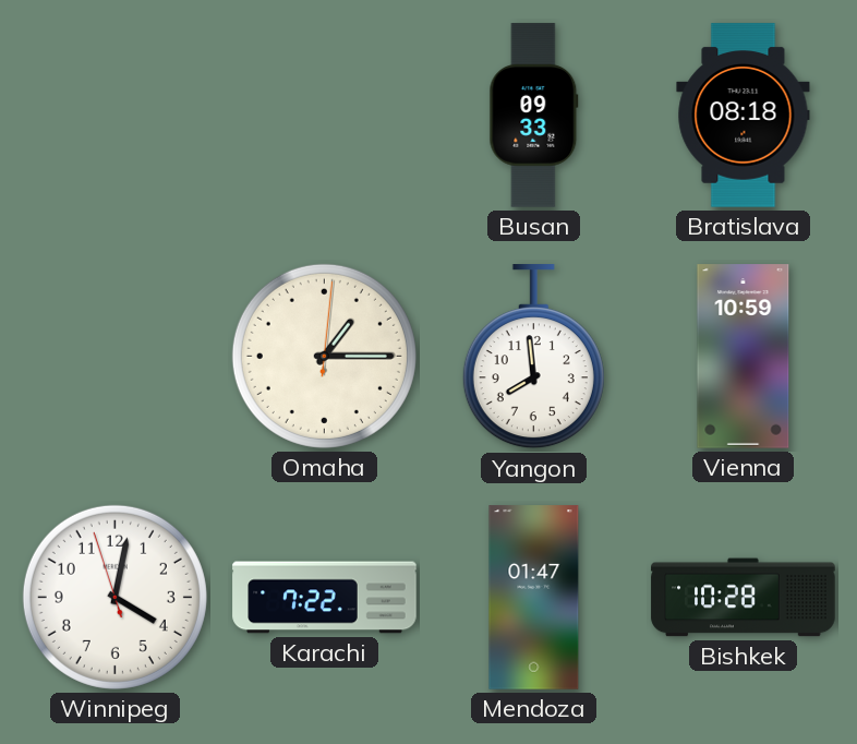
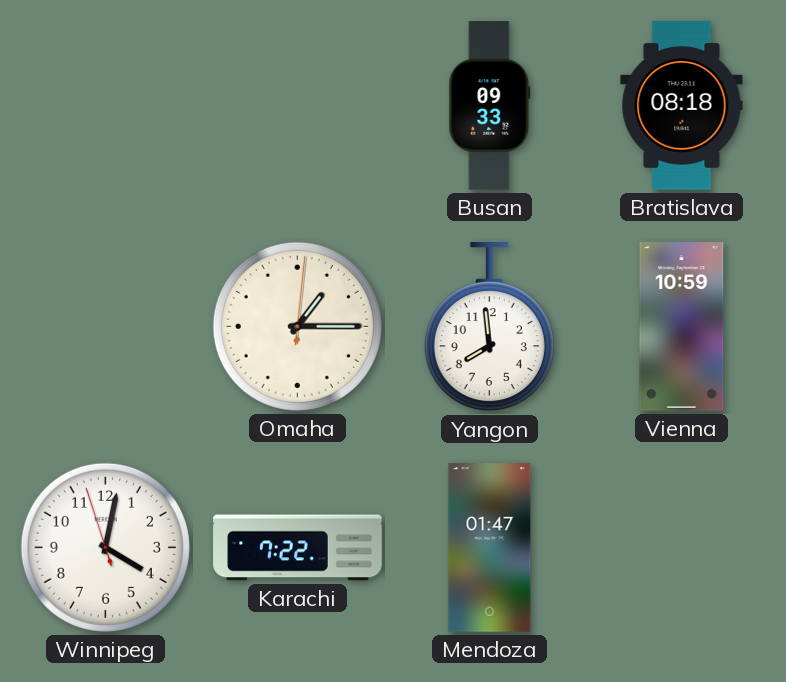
Bishkek: 10:28 -> none
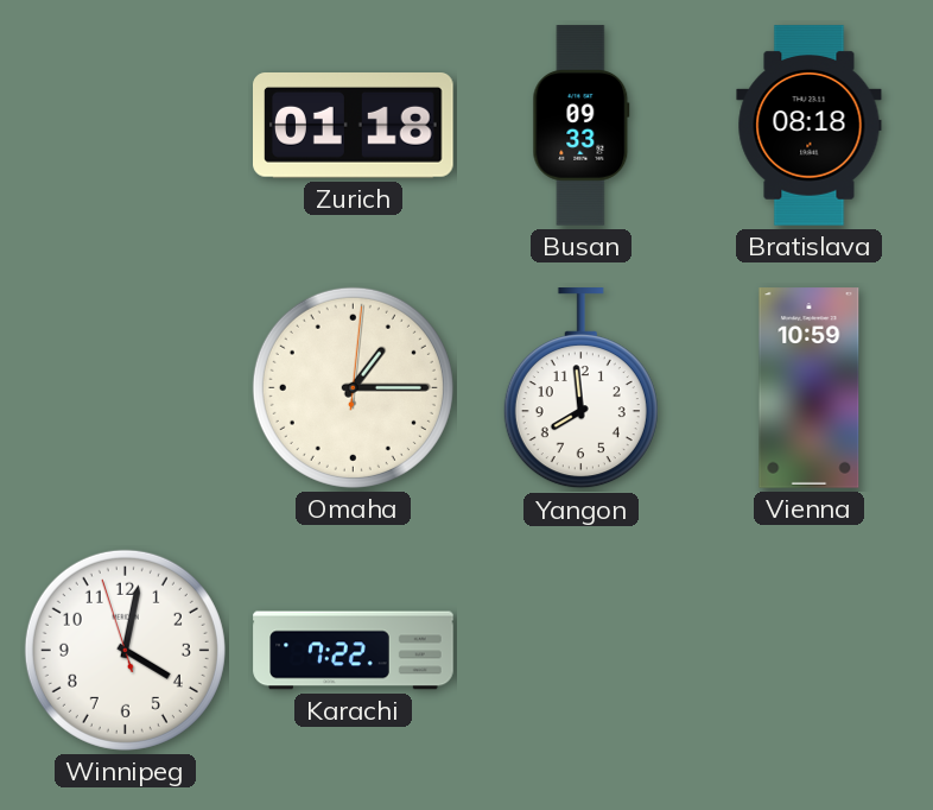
Zurich: none -> 01:18
Mendoza: 01:47 -> none
